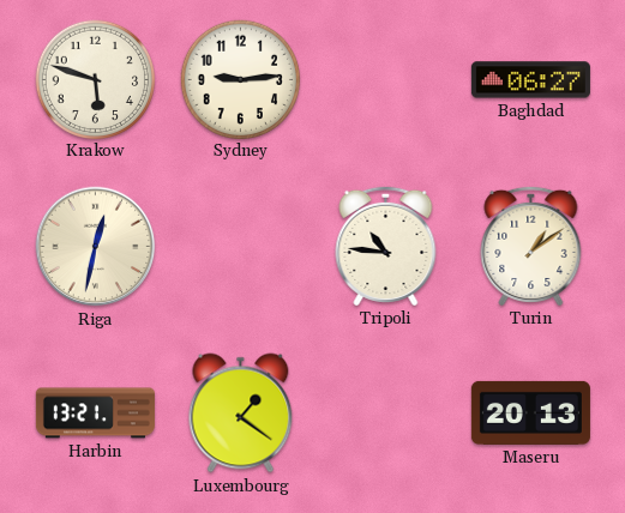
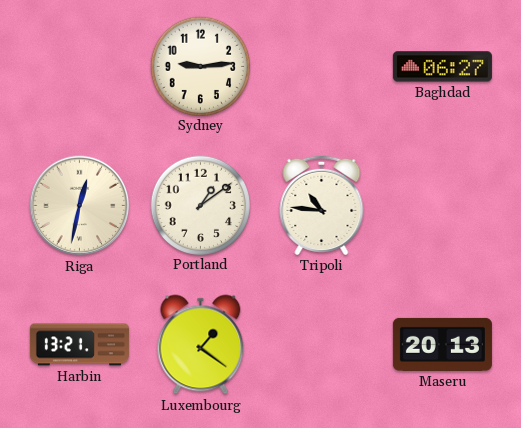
Krakow: 5:48 -> none
Portland: none -> 1:09
Turin: 1:09 -> none
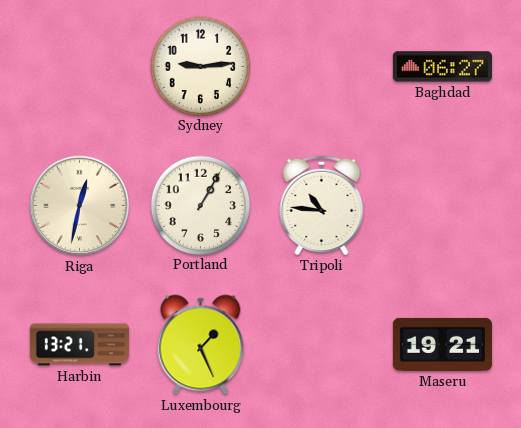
Portland: 1:09 -> 1:05
Luxembourg: 1:21 -> 1:26
Maseru: 20:13 -> 19:21
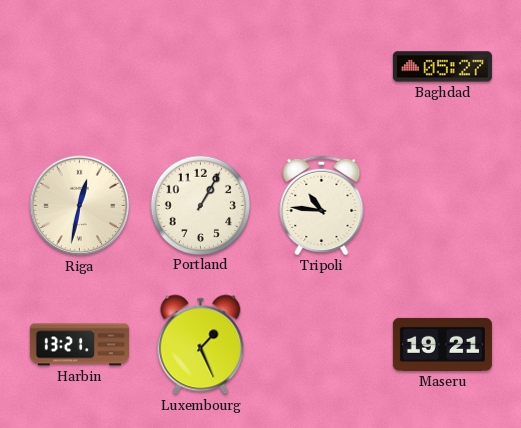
Sydney: 9:14 -> none
Baghdad: 06:27 -> 05:27
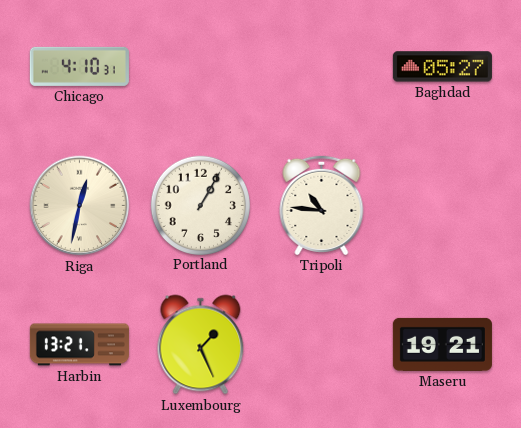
Chicago: none -> 4:10
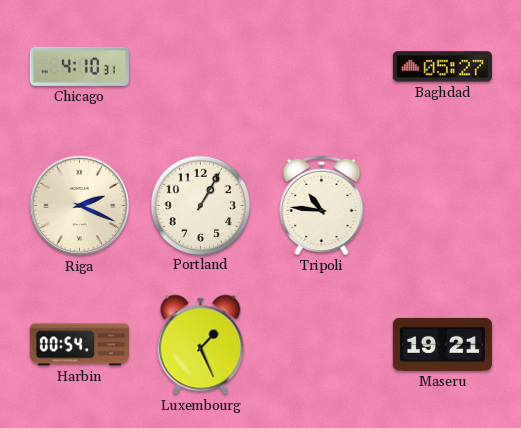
Riga: 12:32 -> 2:19
Harbin: 13:21 -> 00:54
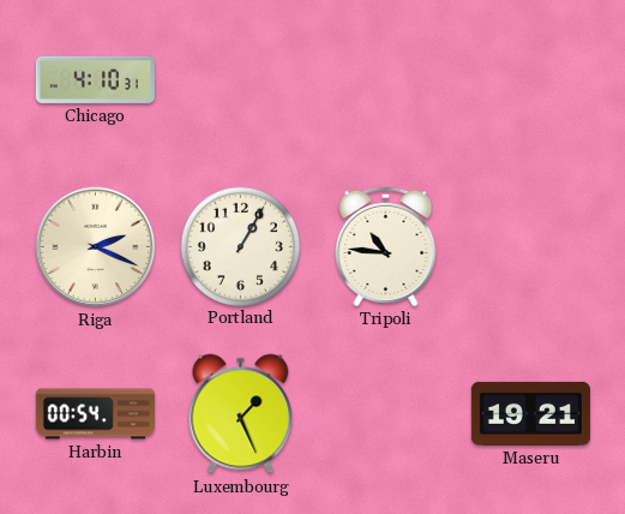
Baghdad: 05:27 -> none
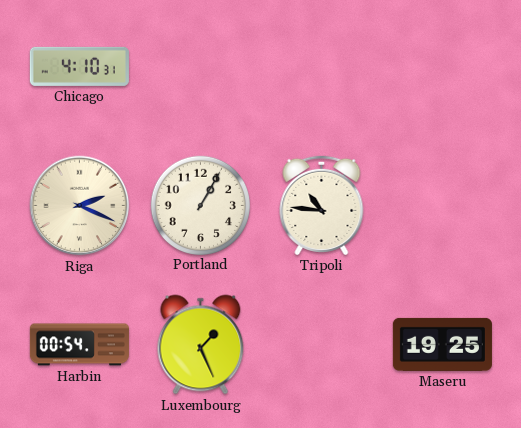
Maseru: 19:21 -> 19:25
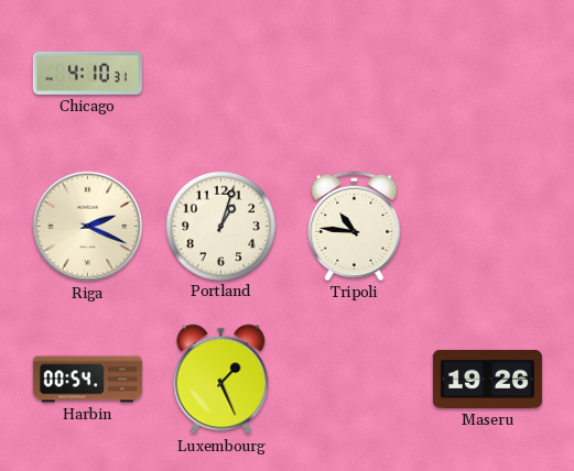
Portland: 1:05 -> 1:03
Maseru: 19:25 -> 19:26
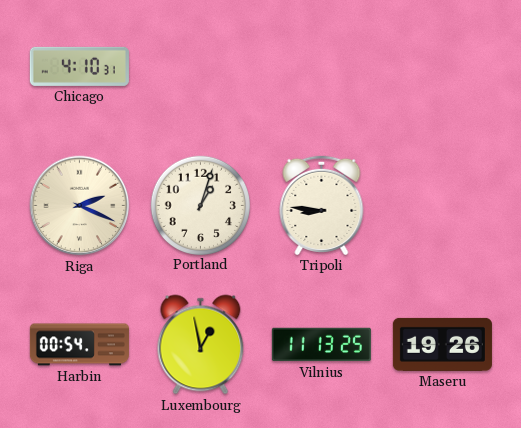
Tripoli: 10:46 -> 8:46
Luxembourg: 1:26 -> 12:58
Vilnius: none -> 11:13
